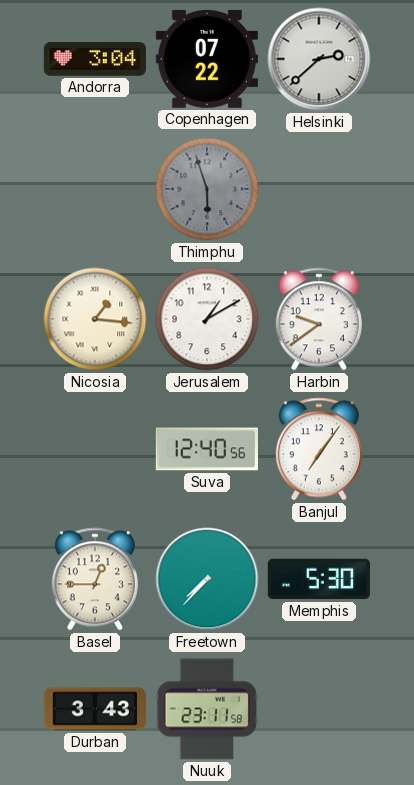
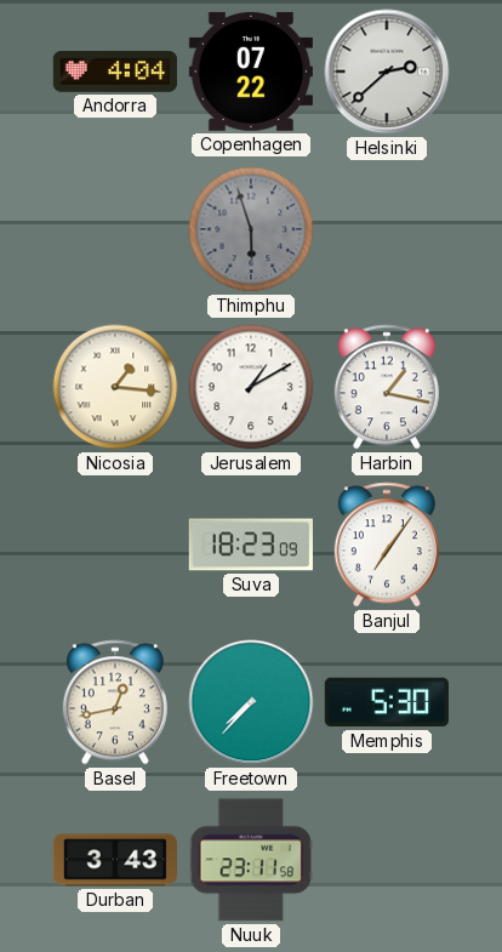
Andorra: 3:04 -> 4:04
Harbin: 9:39 -> 1:17
Suva: 12:40 -> 18:23
Basel: 12:45 -> 12:43
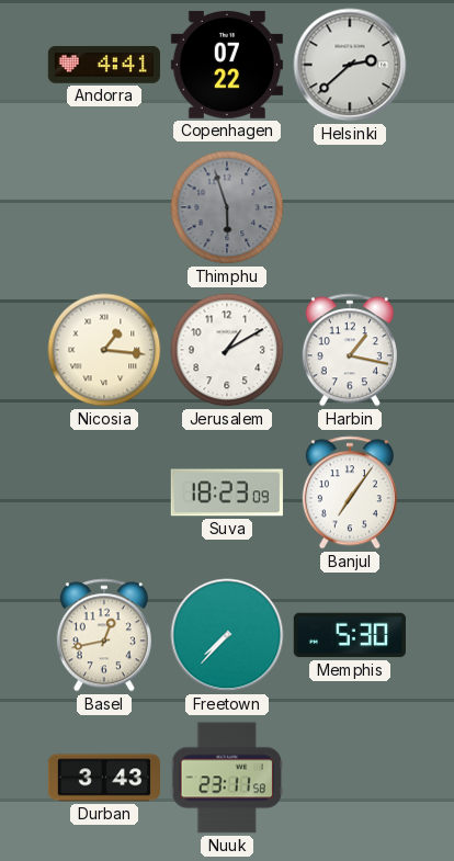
Andorra: 4:04 -> 4:41
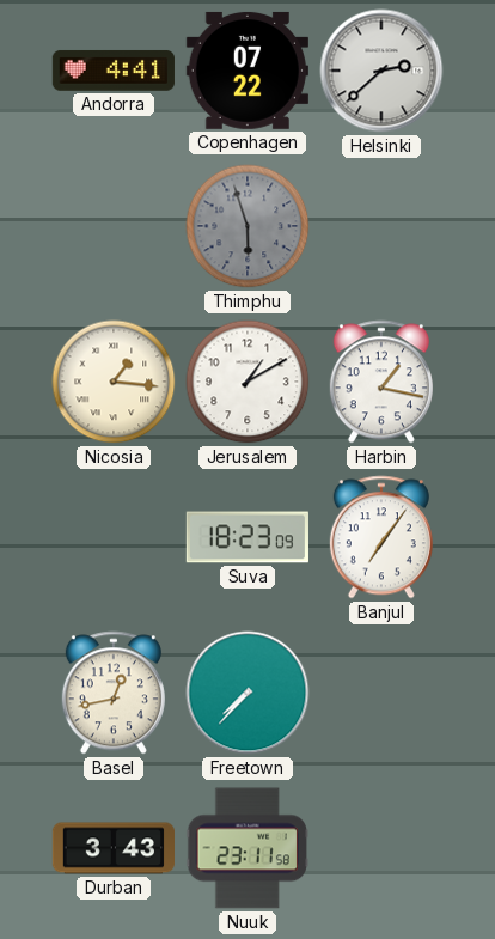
Memphis: 5:30 -> none
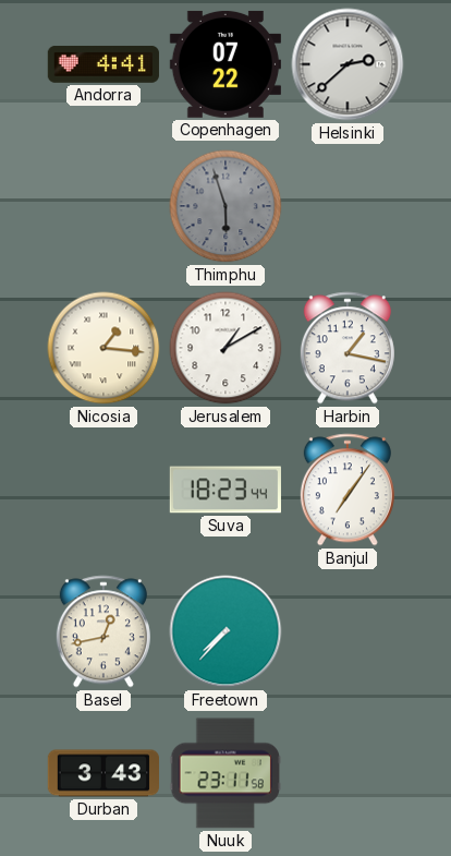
Suva: 18:23:09 -> 18:23:44
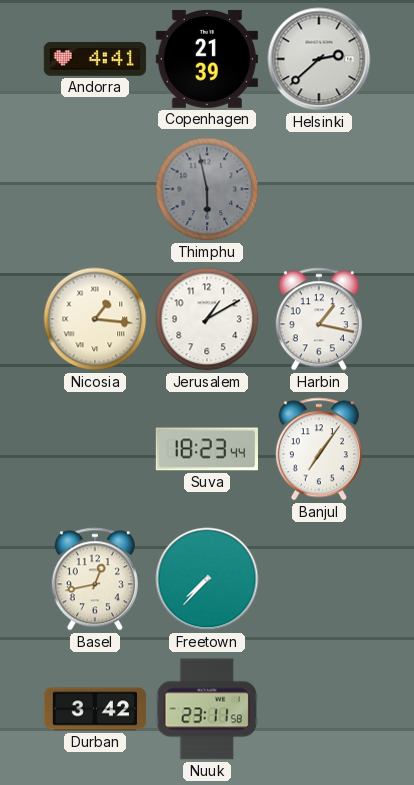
Copenhagen: 07:22 -> 21:39
Thimphu: 5:57 -> 5:58
Durban: 3:43 -> 3:42
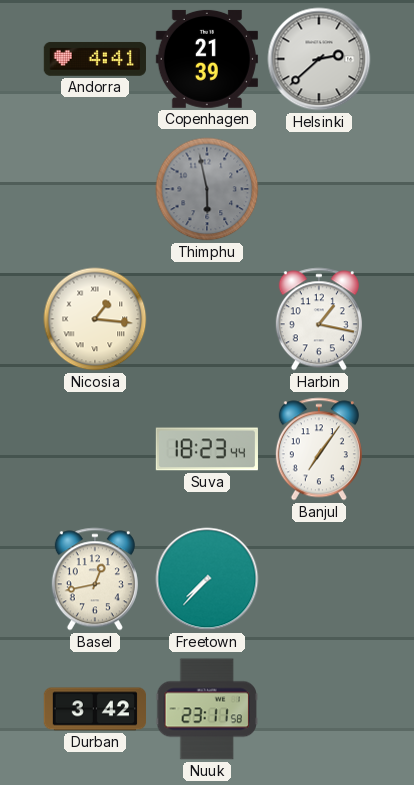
Jerusalem: 1:10 -> none
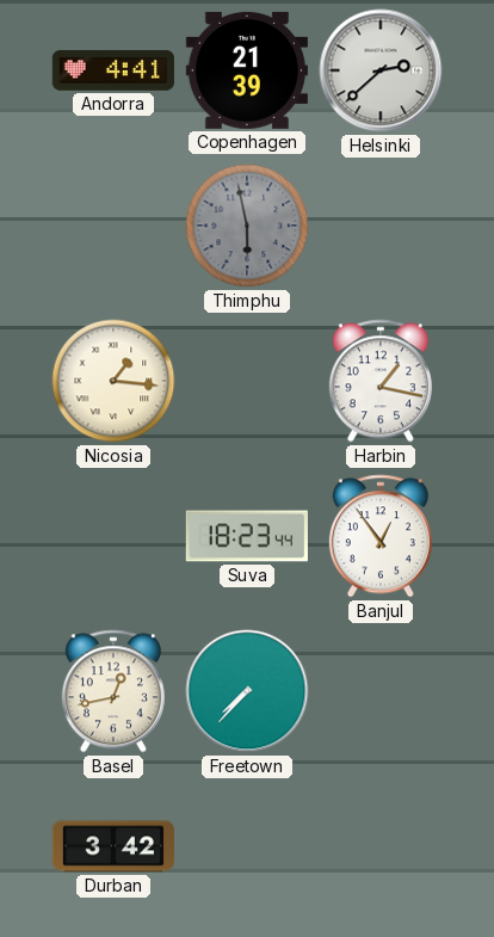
Banjul: 7:06 -> 12:54
Nuuk: 23:11 -> none
